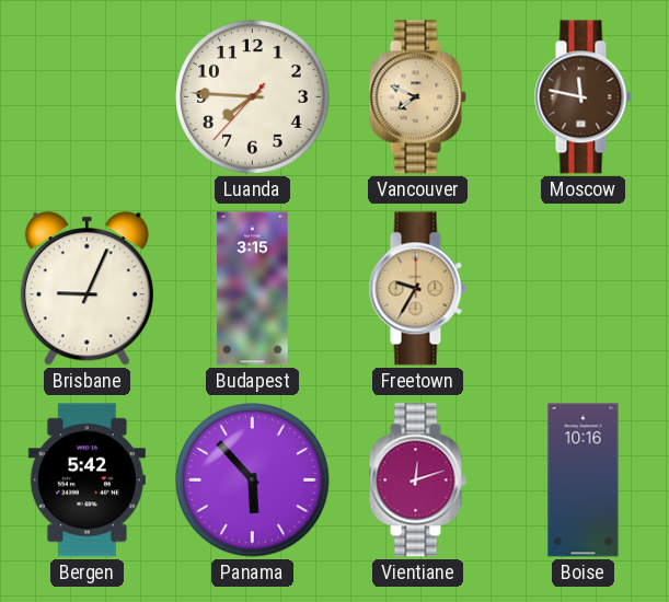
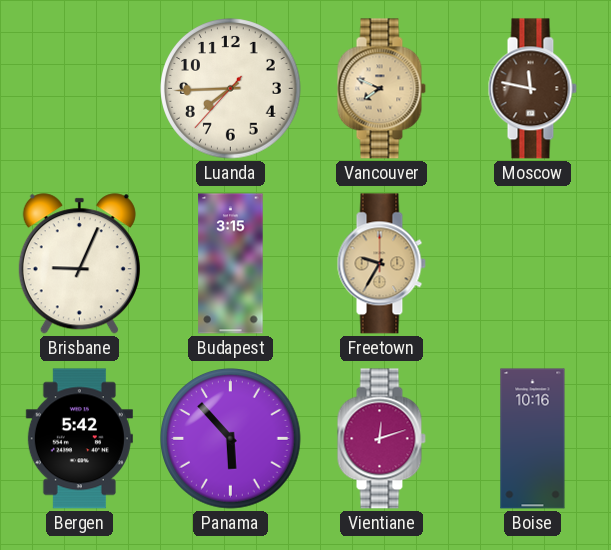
Luanda: 7:45 -> 7:44
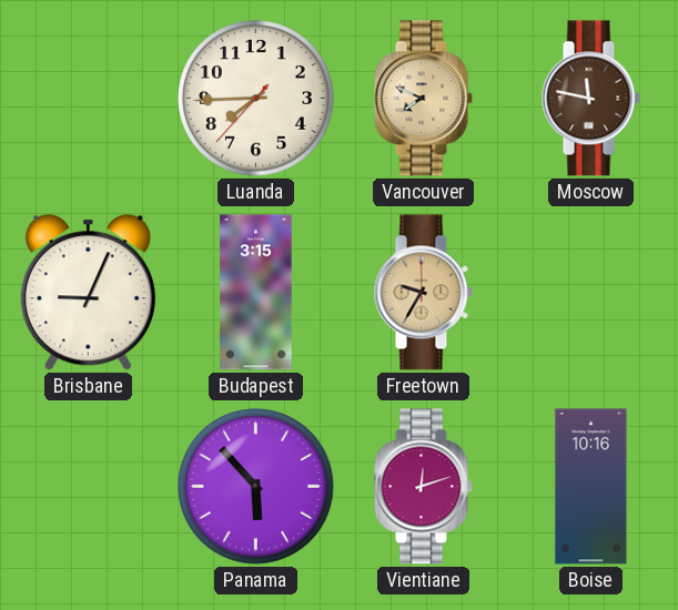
Bergen: 5:42 -> none
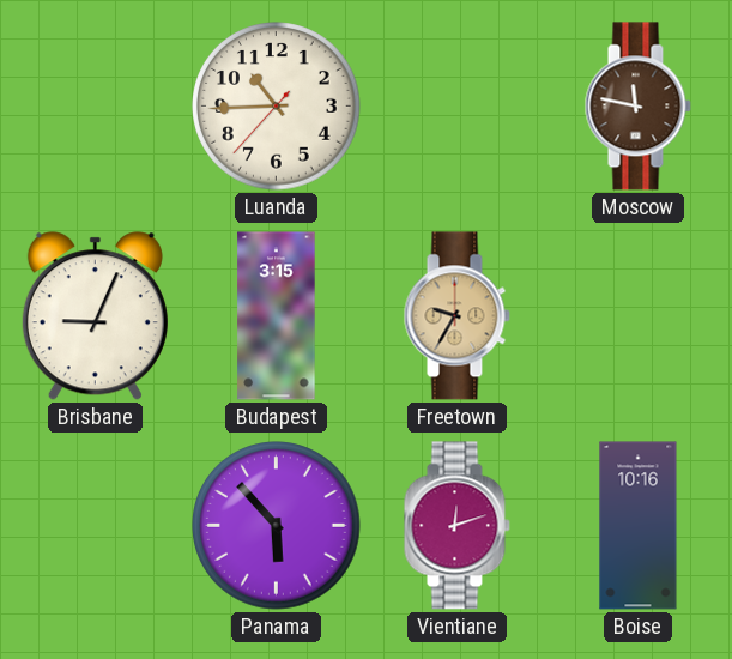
Luanda: 7:44 -> 10:44
Vancouver: 7:49 -> none
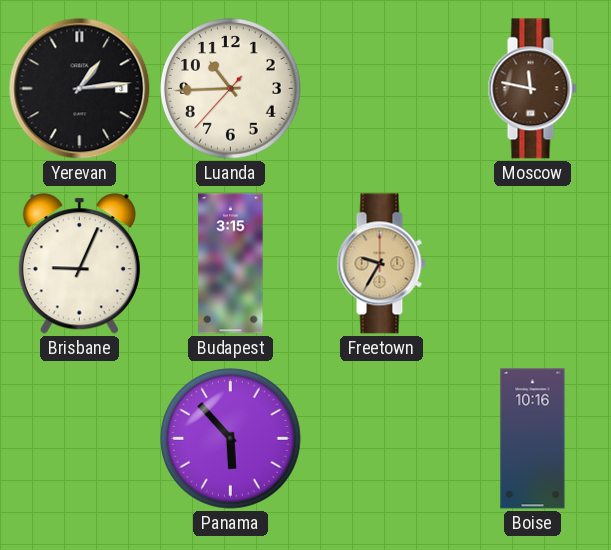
Yerevan: none -> 1:14
Vientiane: 12:12 -> none
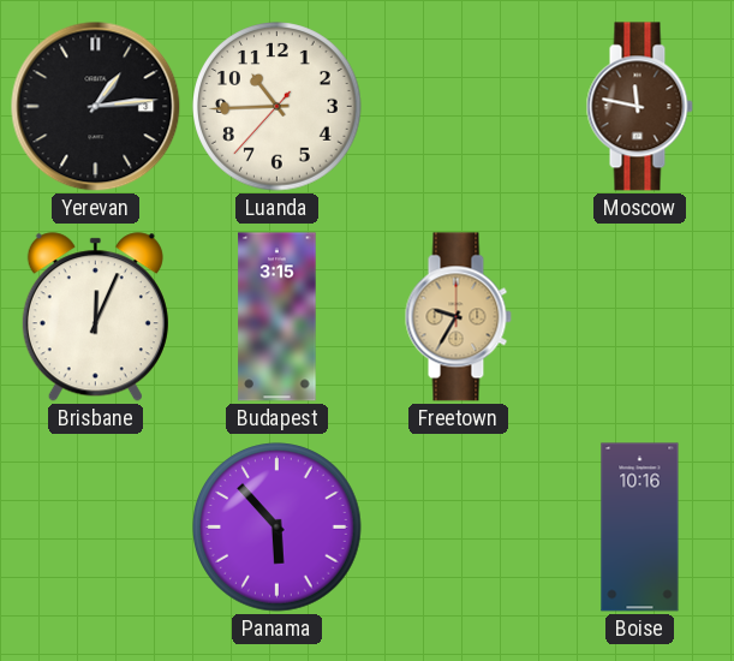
Brisbane: 9:04 -> 12:04
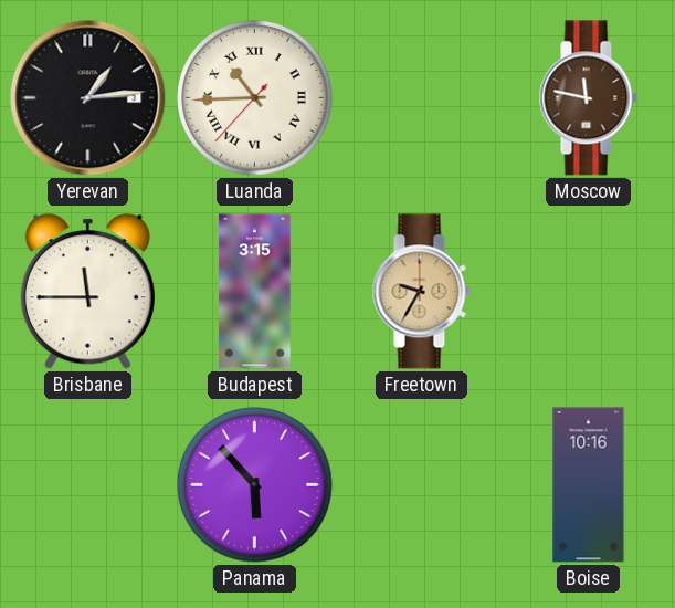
Luanda numerals: Arabic -> Roman
Brisbane: 12:04 -> 11:45
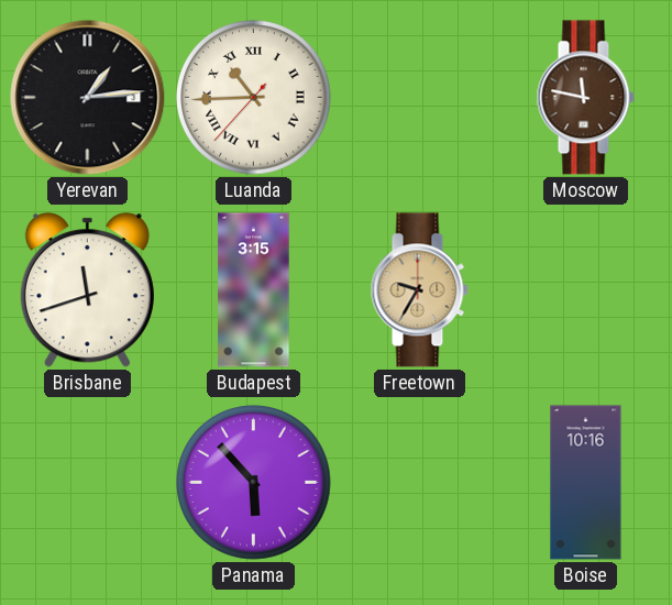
Brisbane: 11:45 -> 11:42
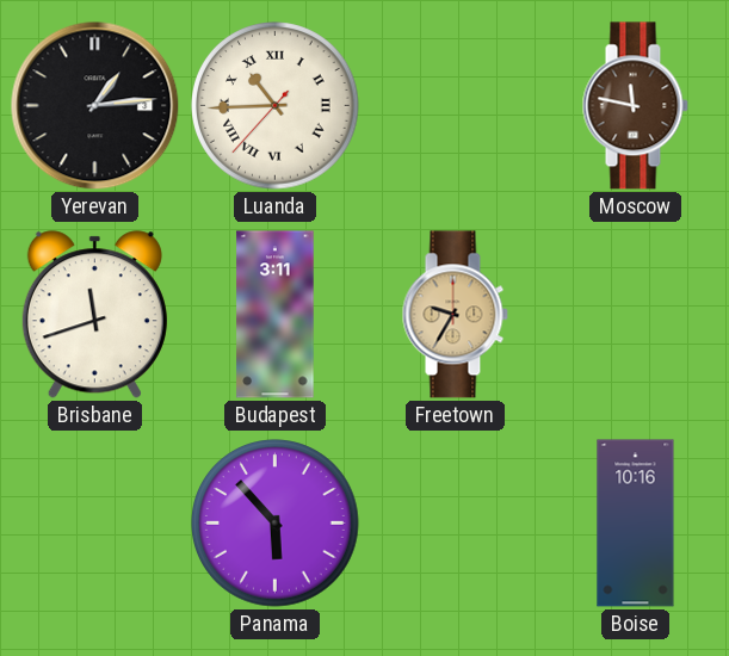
Budapest: 3:15 -> 3:11
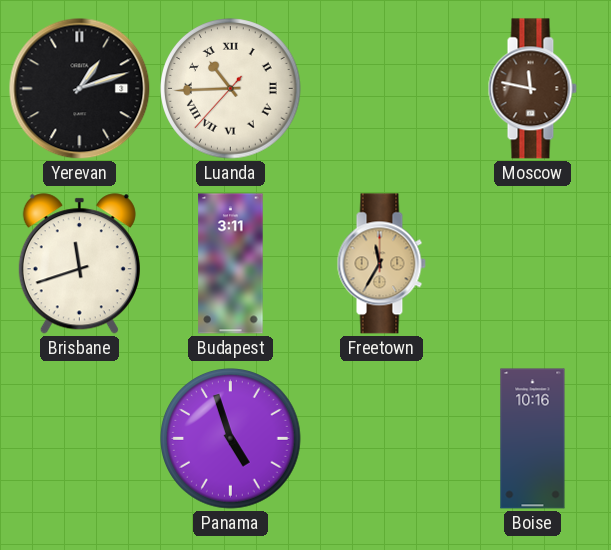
Yerevan: 1:14 -> 1:12
Freetown: 9:35 -> 11:35
Panama: 5:53 -> 4:57
